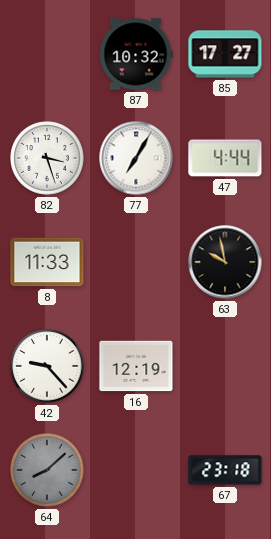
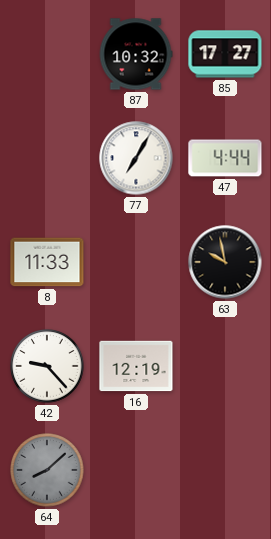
82: 3:27 -> none
67: 23:18 -> none
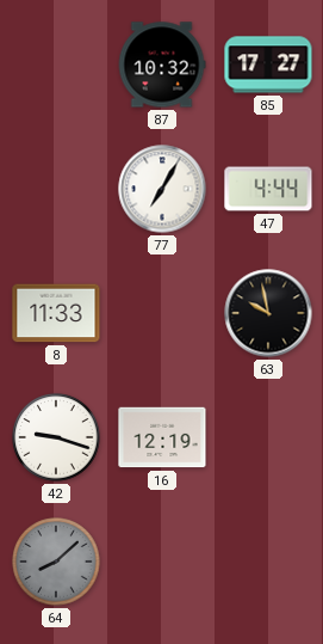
42: 9:23 -> 9:18
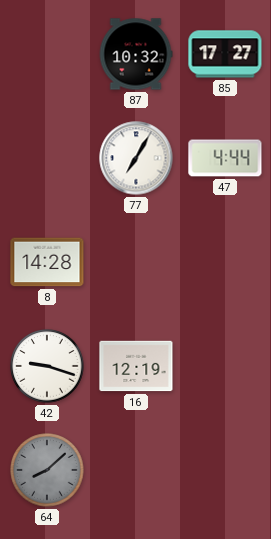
8: 11:33 -> 14:28
63: 9:58 -> none
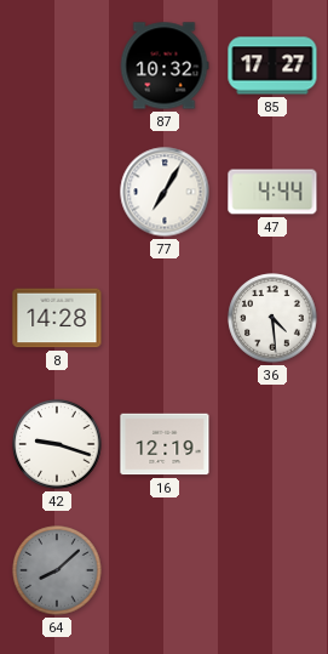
36: none -> 4:29
